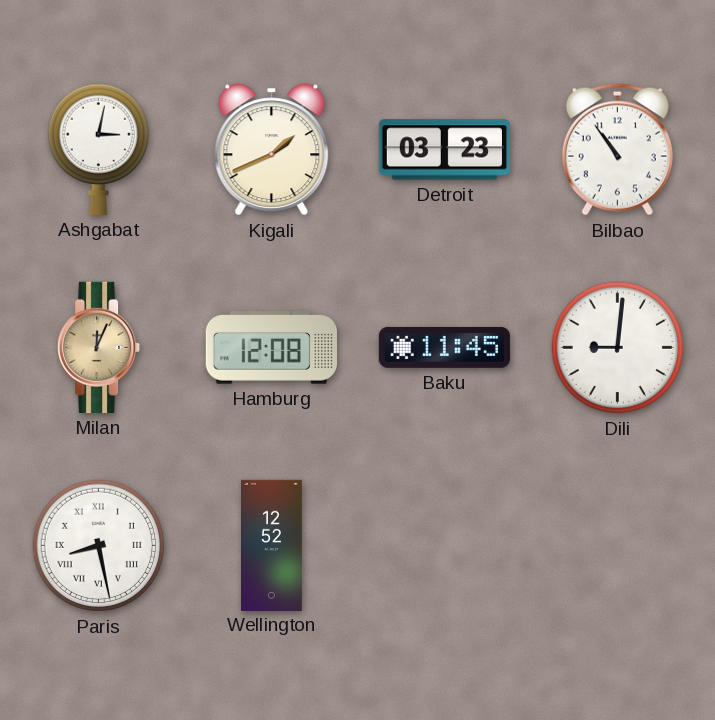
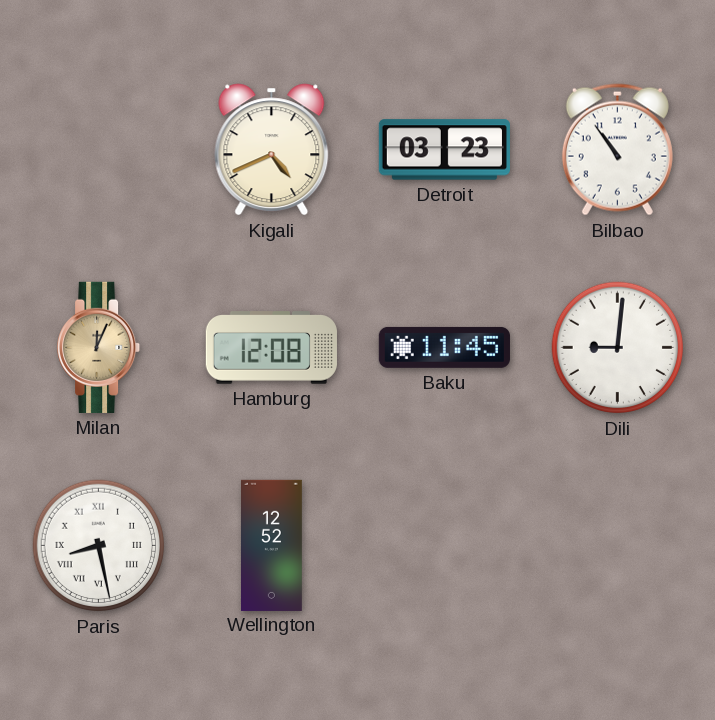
Ashgabat: 3:02 -> none
Kigali: 1:41 -> 4:41
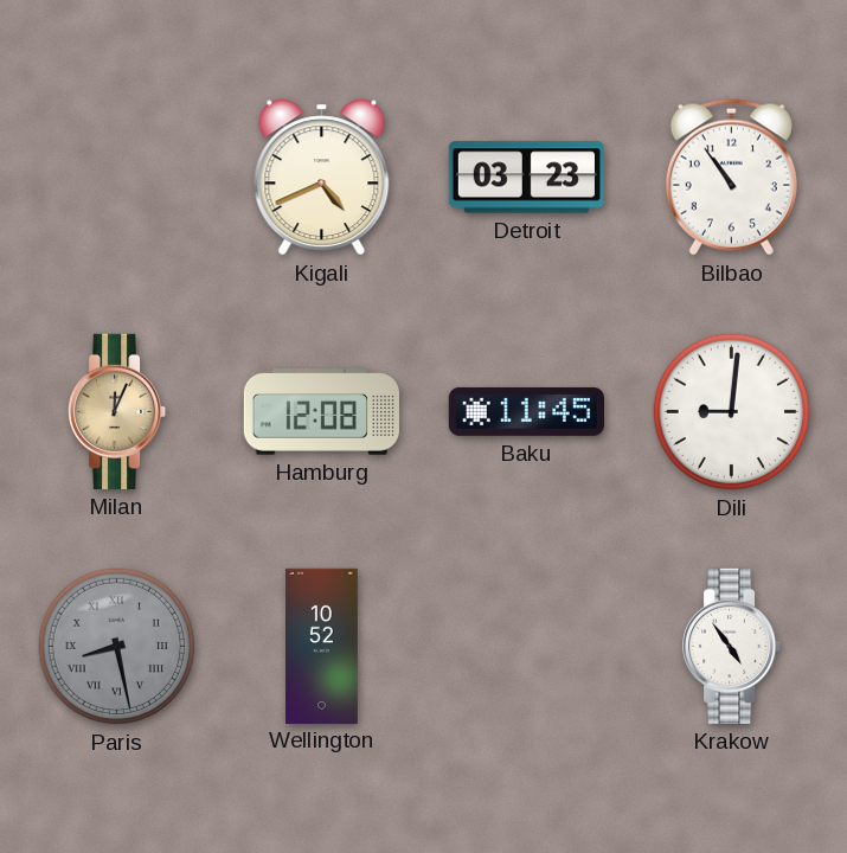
Paris dial: white -> grey
Wellington: 12:52 -> 10:52
Krakow: none -> 4:54
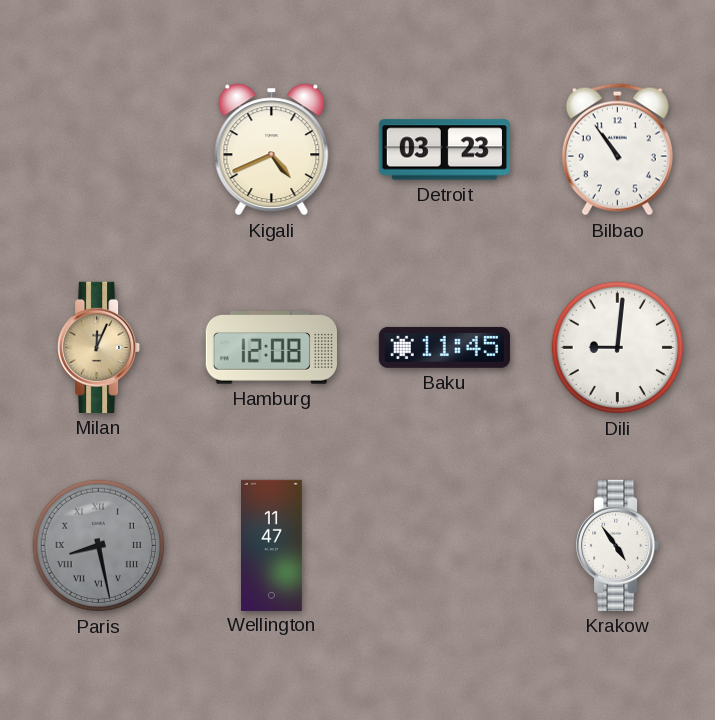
Wellington: 10:52 -> 11:47
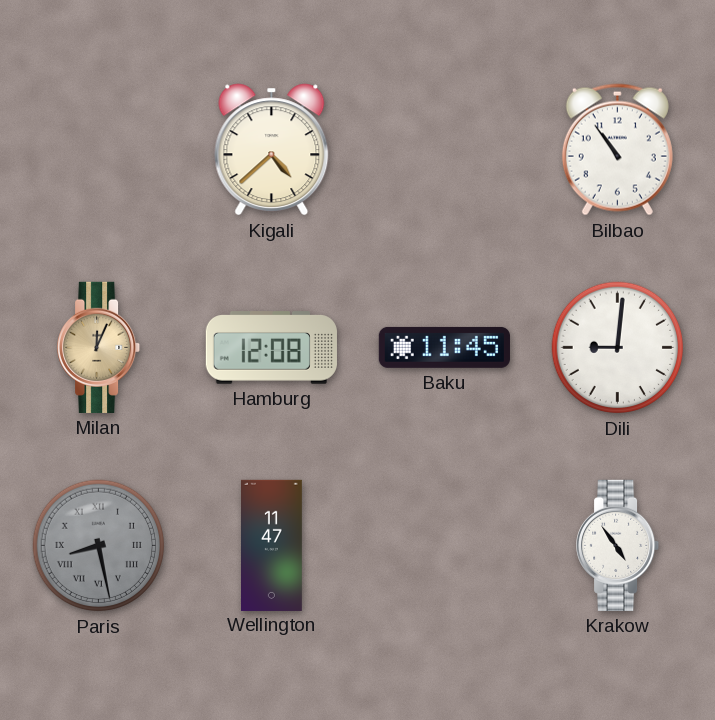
Kigali: 4:41 -> 4:38
Detroit: 03:23 -> none
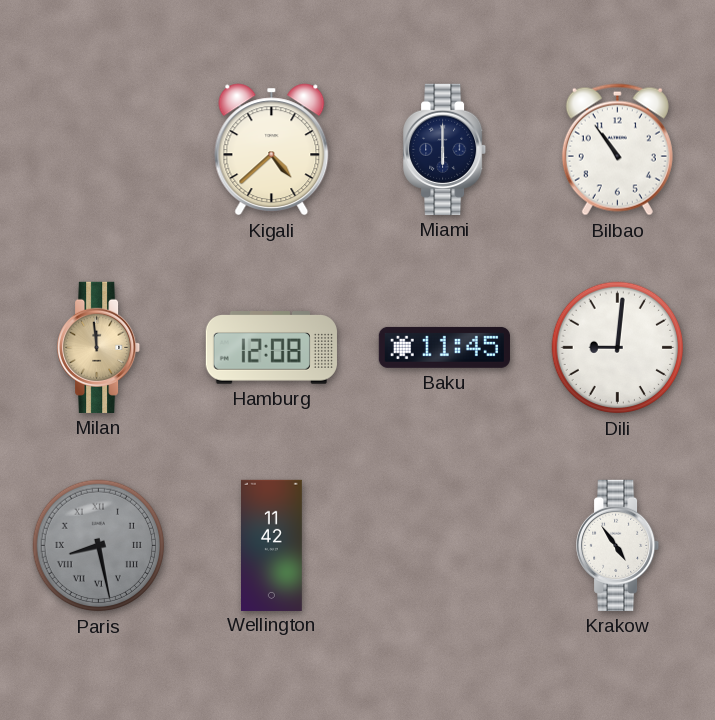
Miami: none -> 6:00
Milan: 12:04 -> 11:59
Wellington: 11:47 -> 11:42
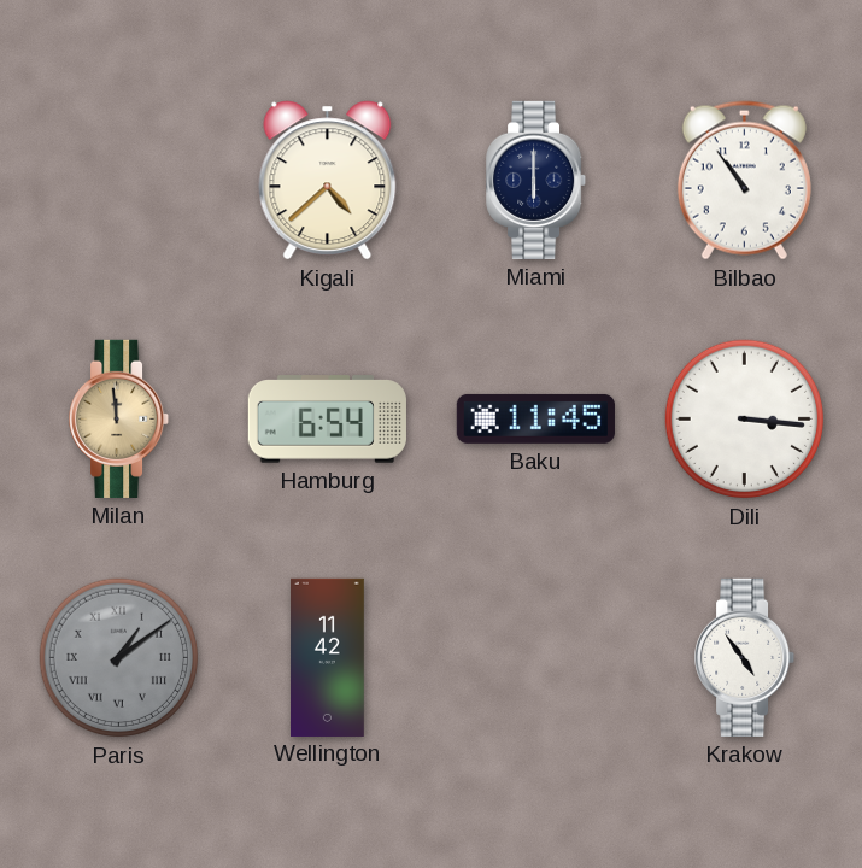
Hamburg: 12:08 -> 6:54
Dili: 9:01 -> 3:16
Paris: 8:28 -> 1:09
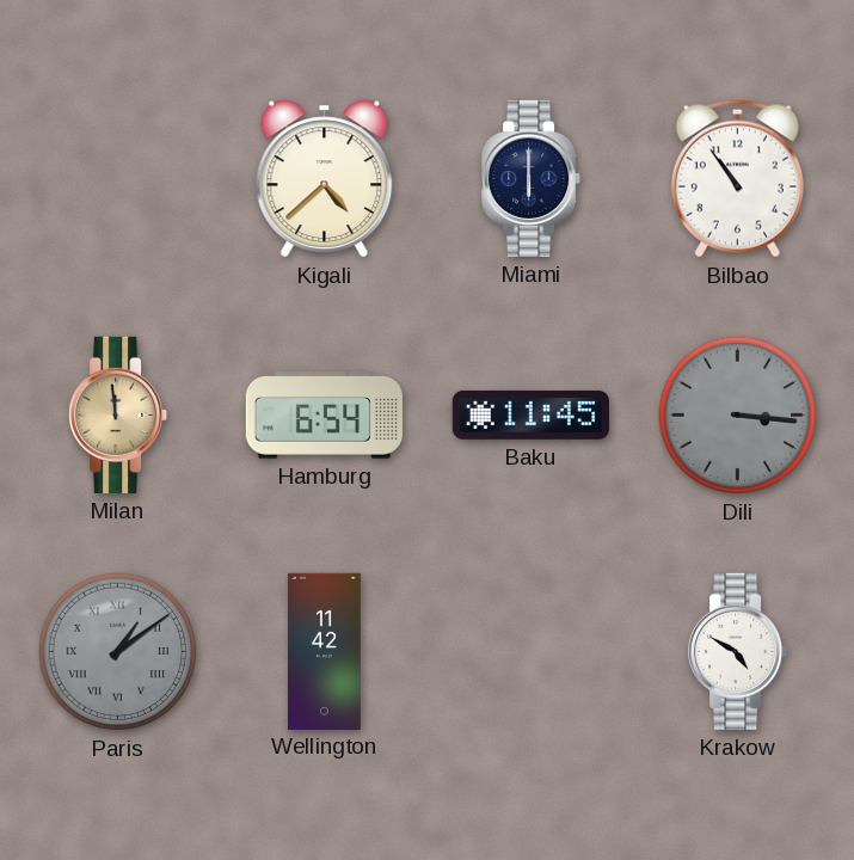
Dili dial: white -> grey
Krakow: 4:54 -> 4:50
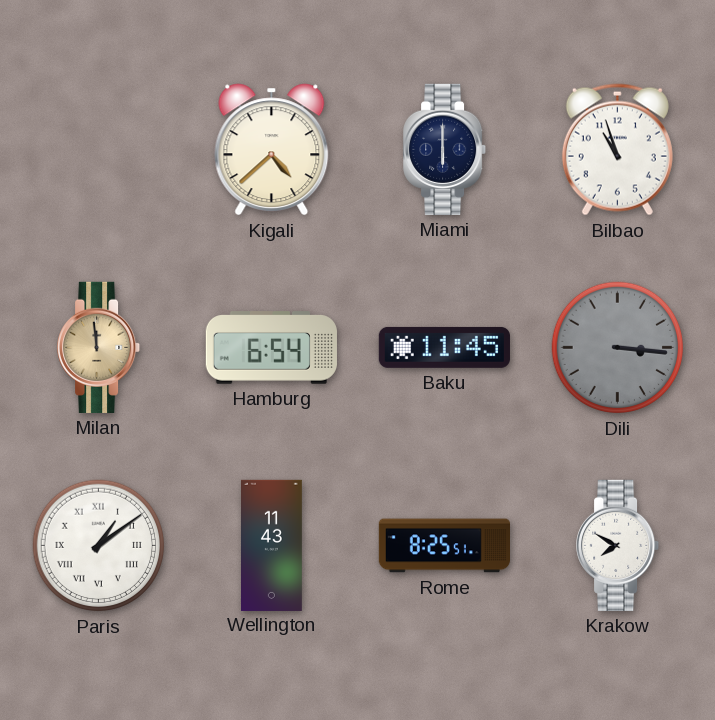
Bilbao: 10:54 -> 10:57
Paris dial: grey -> white
Wellington: 11:42 -> 11:43
Rome: none -> 8:25
Krakow: 4:50 -> 7:50
